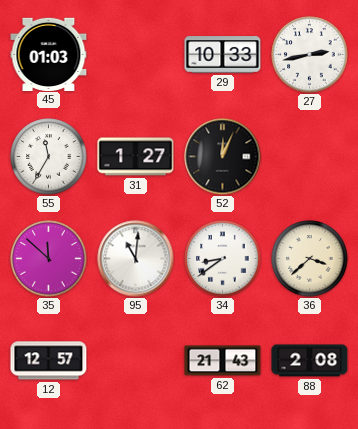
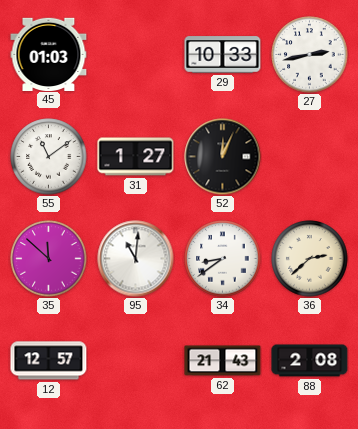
55: 11:35 -> 11:09
36: 3:38 -> 2:38
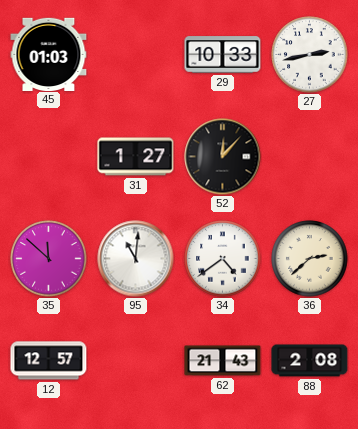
55: 11:09 -> none
52: 12:04 -> 12:07
34: 8:39 -> 4:39
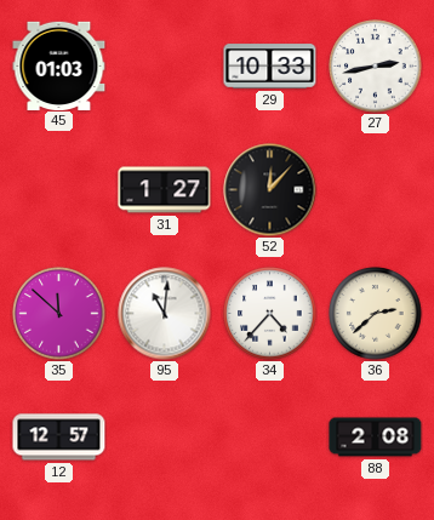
34: 4:39 -> 4:37
62: 21:43 -> none
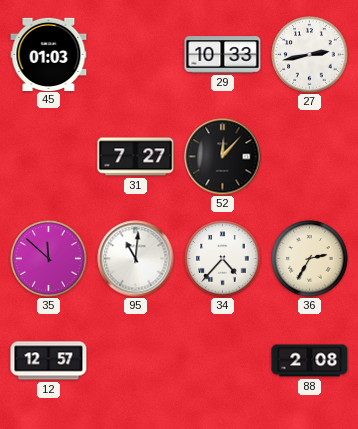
31: 1:27 -> 7:27
36: 2:38 -> 2:35
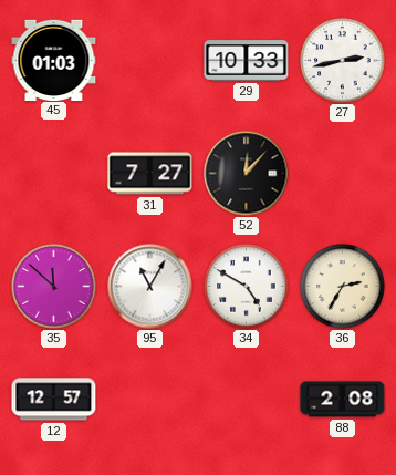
95: 11:01 -> 11:05
34: 4:37 -> 4:50
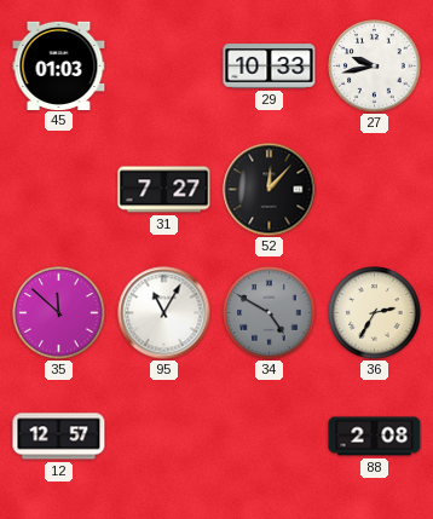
27: 2:43 -> 9:43
34 dial: white -> grey
